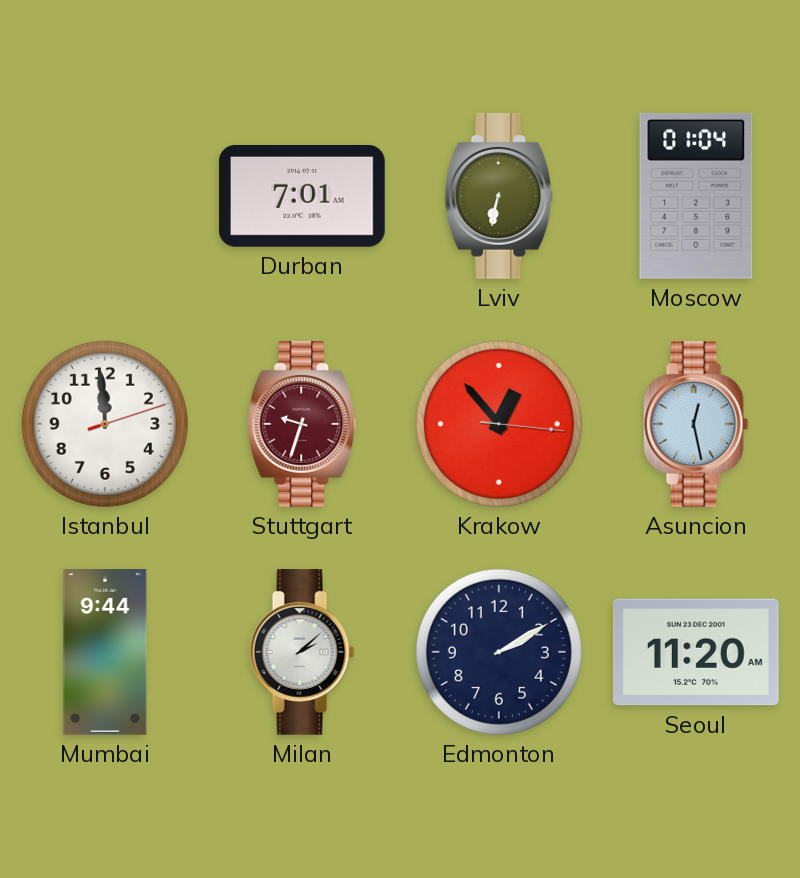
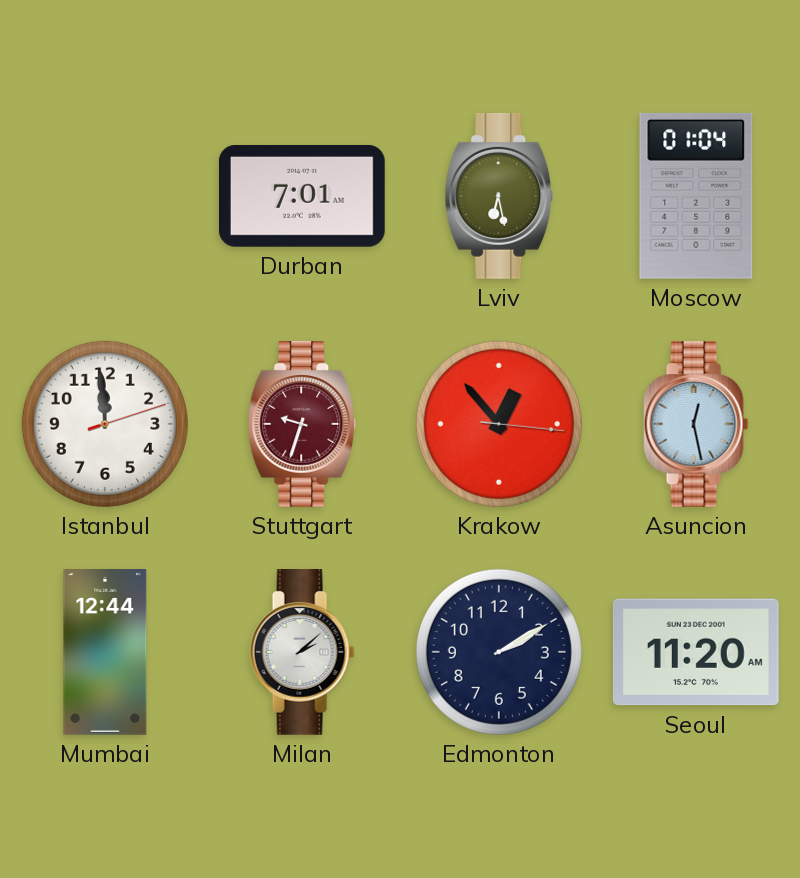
Lviv: 6:32 -> 6:28
Mumbai: 9:44 -> 12:44
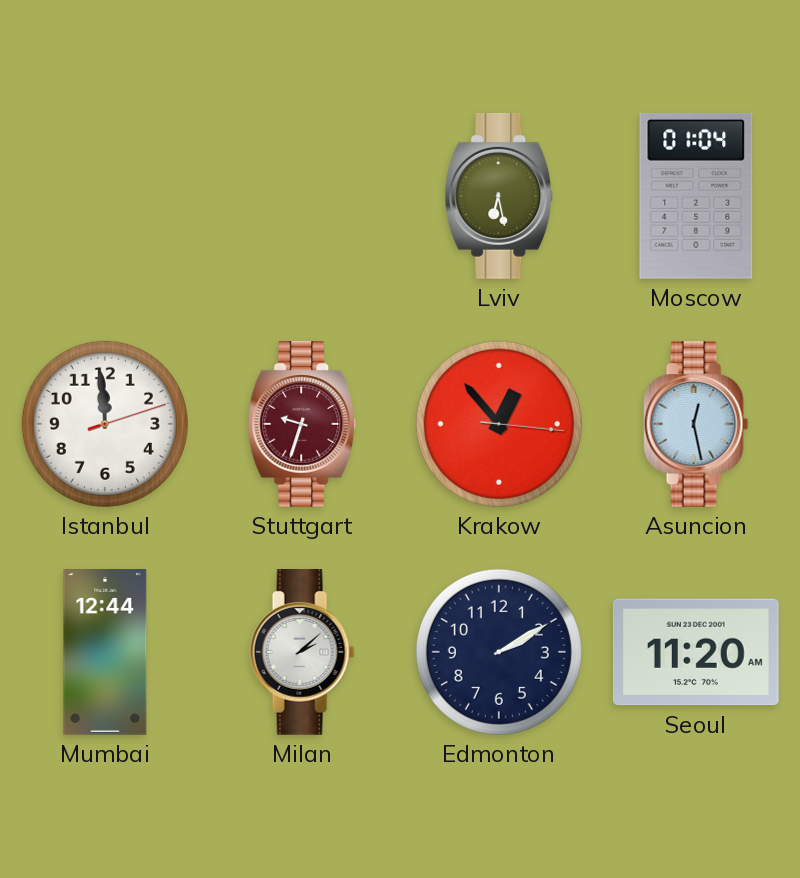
Durban: 7:01 -> none
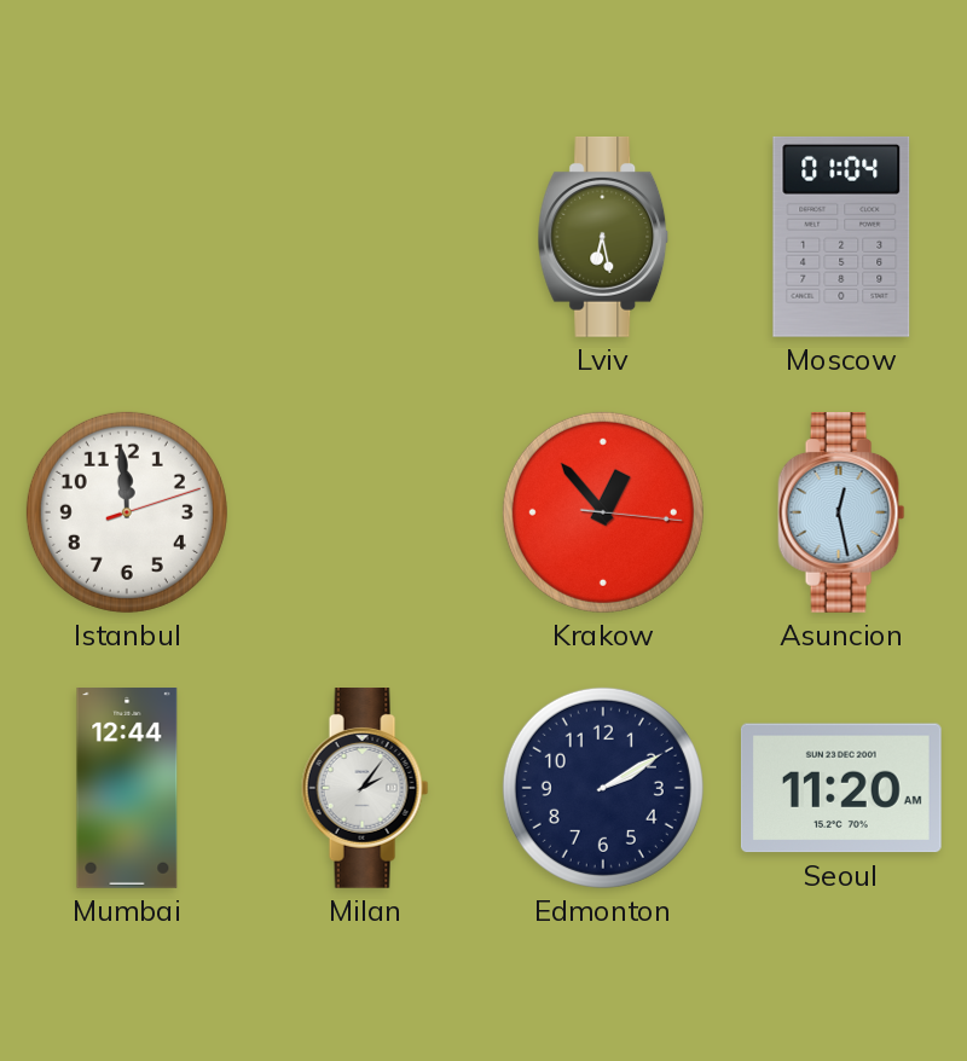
Stuttgart: 9:33 -> none
Milan: 2:08 -> 2:06
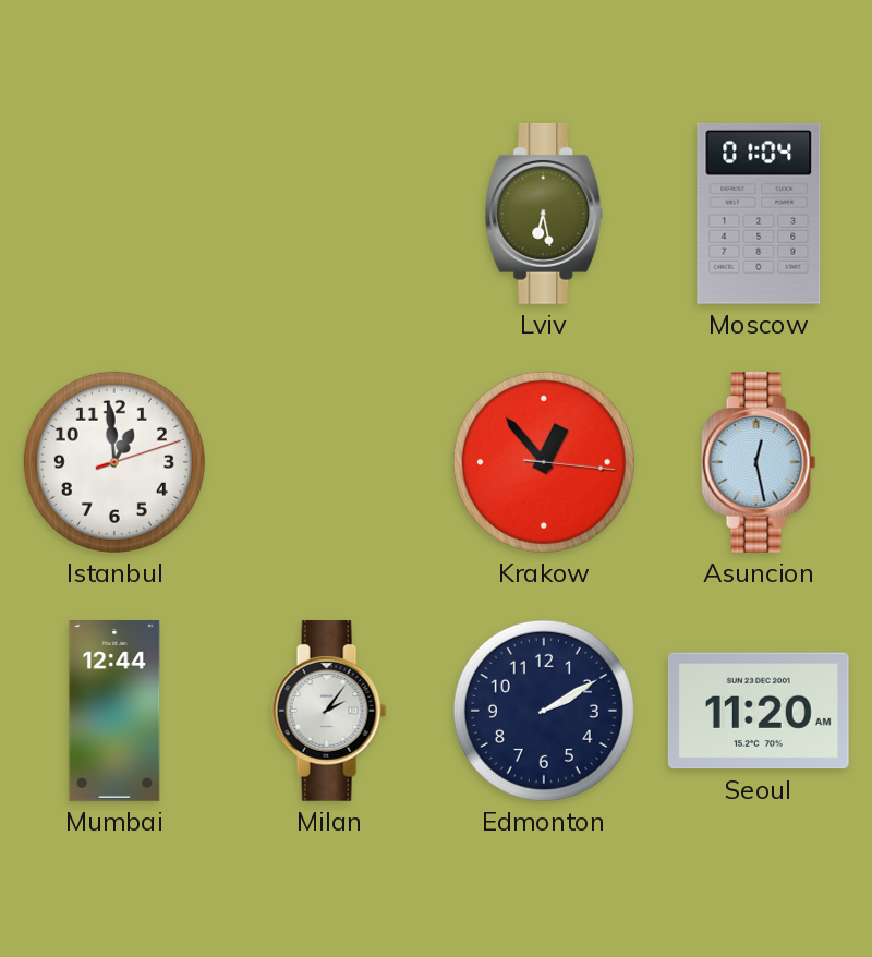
Istanbul: 11:59 -> 12:59
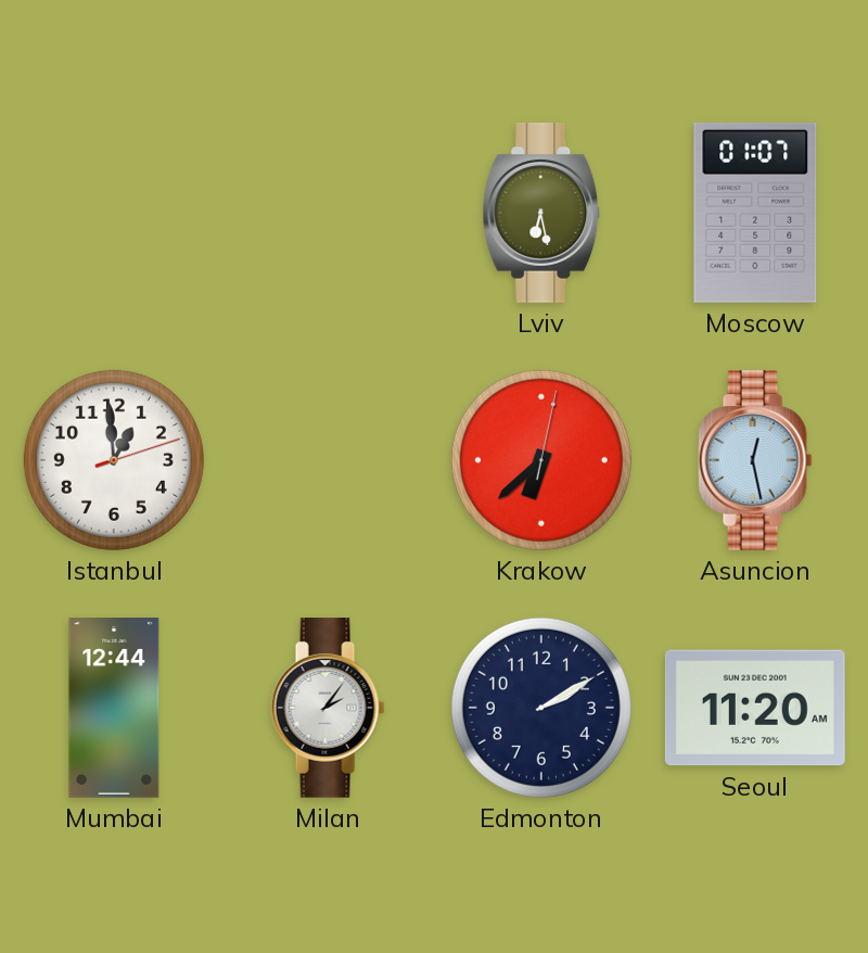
Moscow: 01:04 -> 01:07
Krakow: 12:53 -> 6:38
